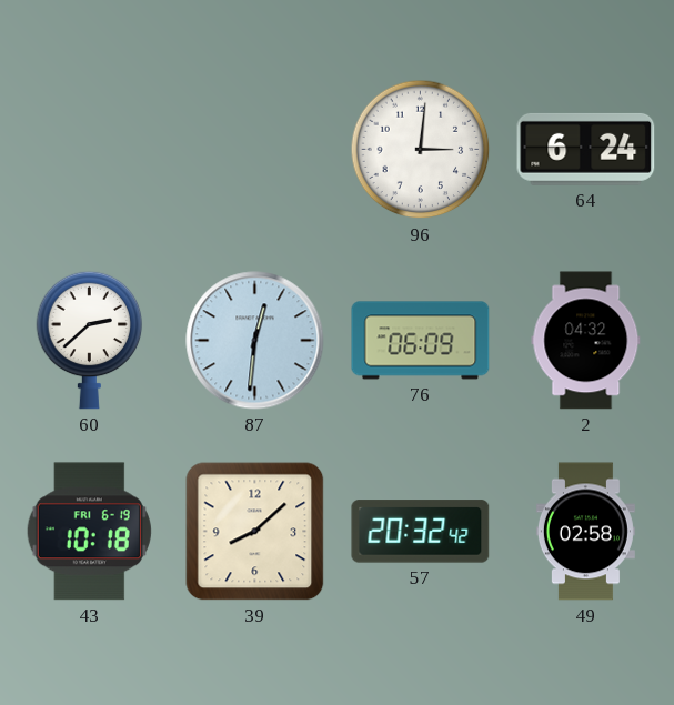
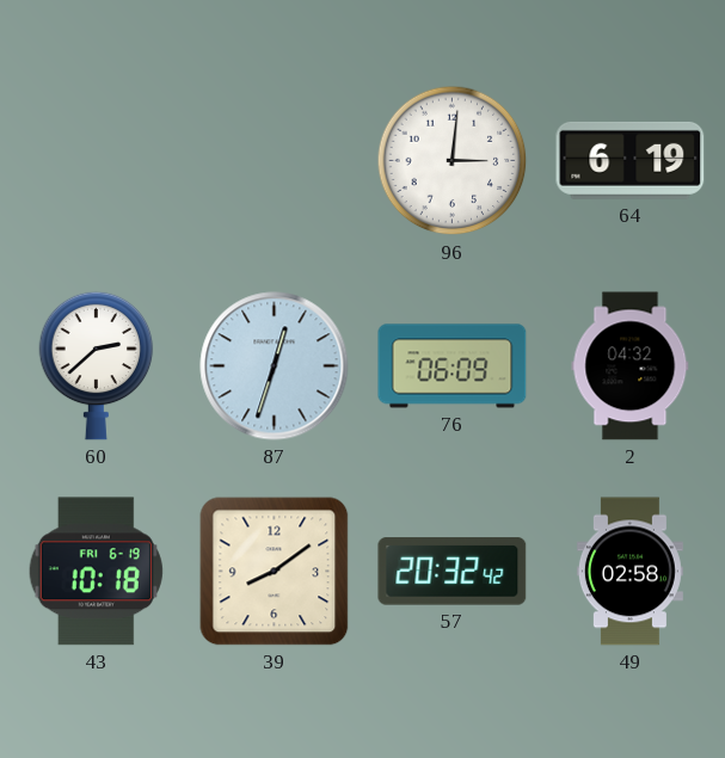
64: 6:24 -> 6:19
87: 12:31 -> 12:33
39: 8:08 -> 8:09
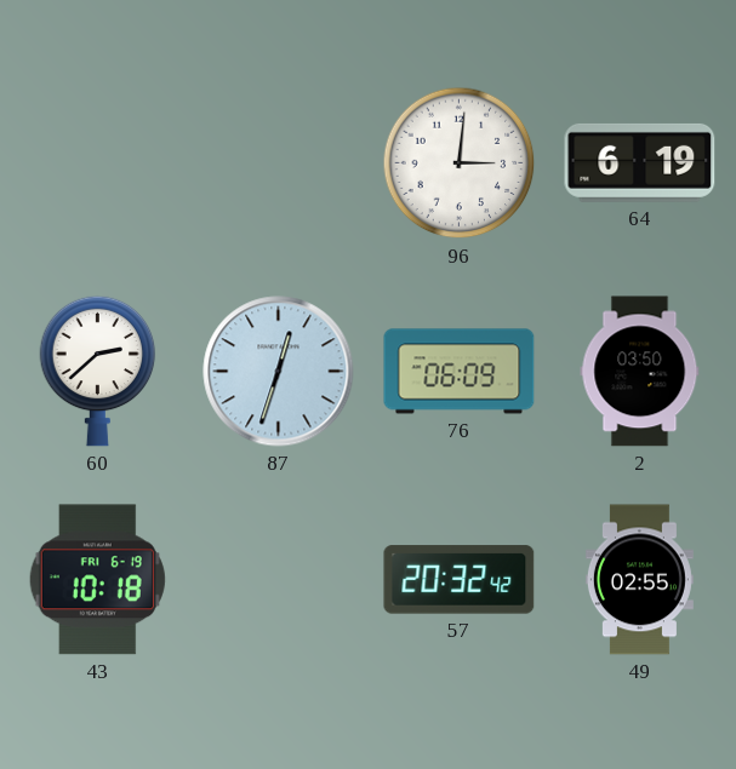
2: 04:32 -> 03:50
39: 8:09 -> none
49: 02:58 -> 02:55
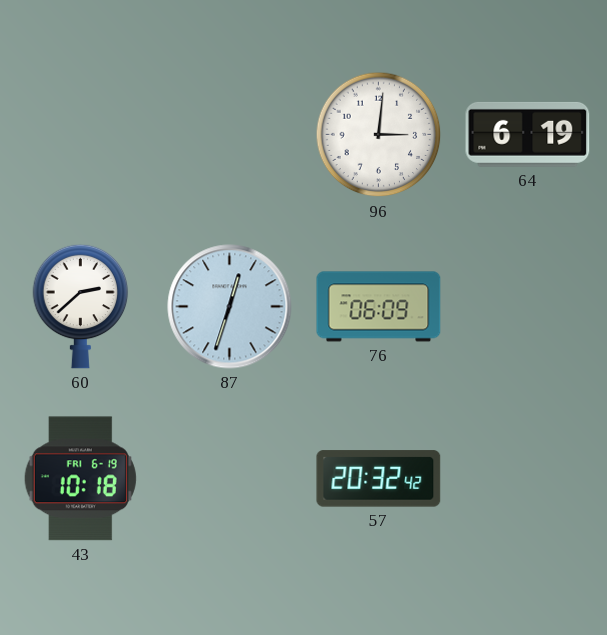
2: 03:50 -> none
49: 02:55 -> none
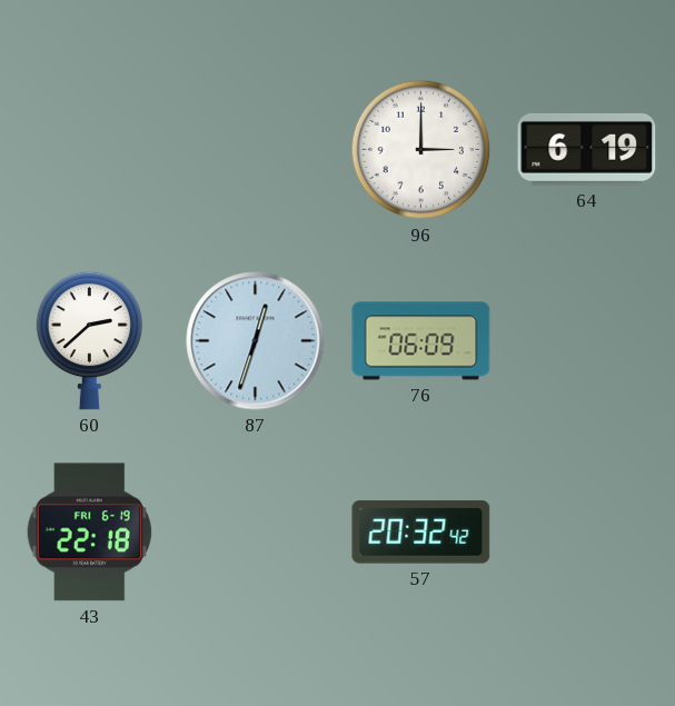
96: 3:01 -> 3:00
43: 10:18 -> 22:18
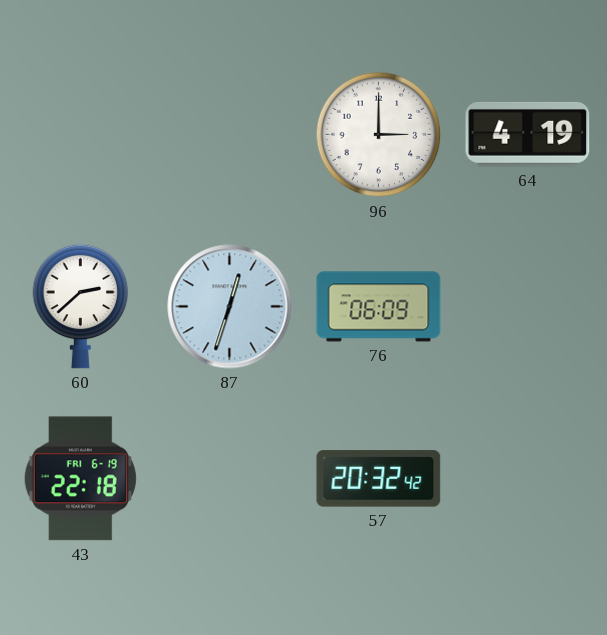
64: 6:19 -> 4:19
